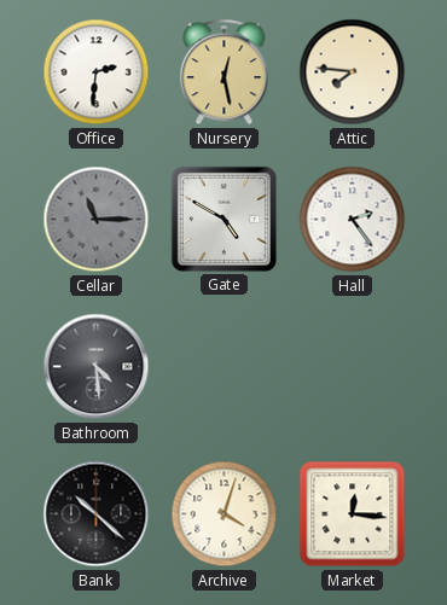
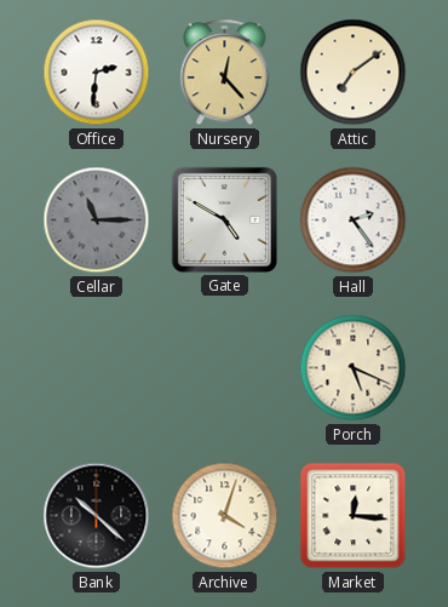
Nursery: 12:28 -> 12:23
Attic: 7:46 -> 7:09
Bathroom: 4:29 -> none
Porch: none -> 5:19
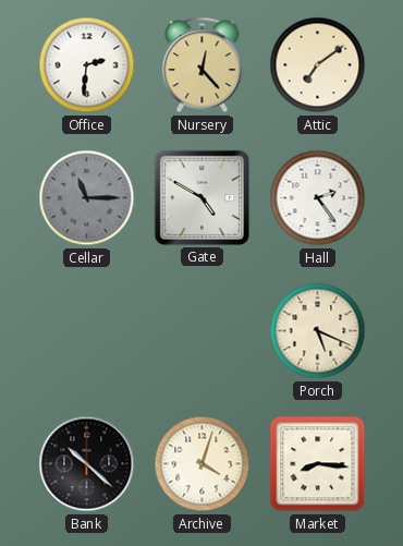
Market: 12:16 -> 8:16
